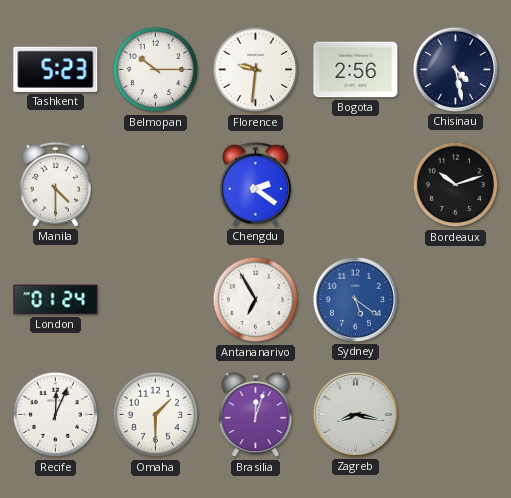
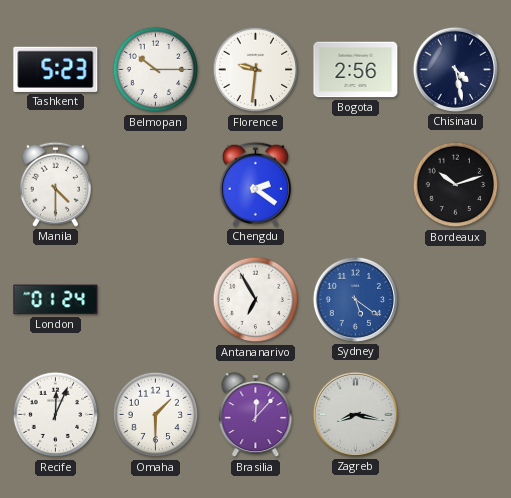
Brasilia: 12:03 -> 12:07
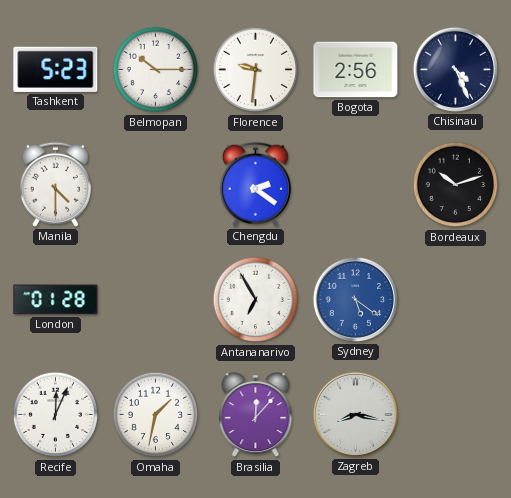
Chisinau: 4:28 -> 4:26
London: 01:24 -> 01:28
Omaha: 1:30 -> 1:32
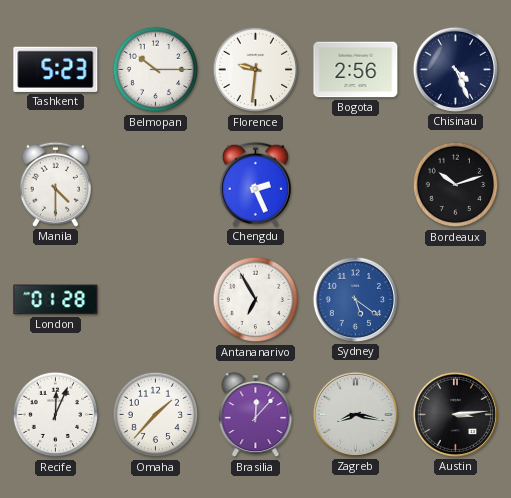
Chengdu: 2:21 -> 2:26
Omaha: 1:32 -> 1:37
Austin: none -> 3:14
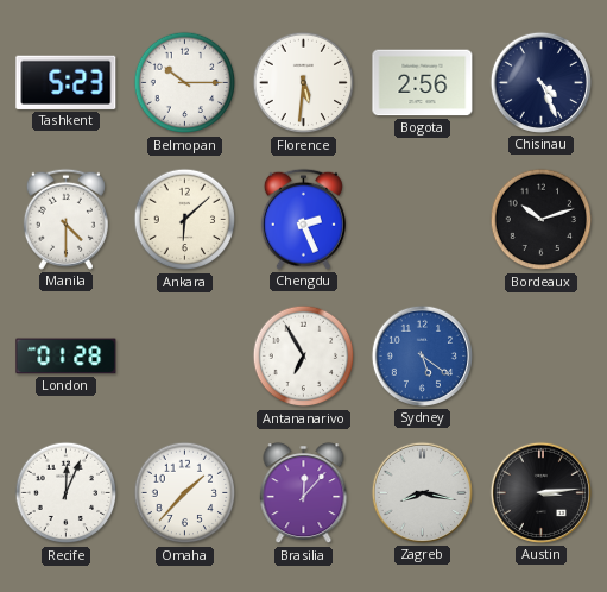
Florence: 9:31 -> 5:31
Ankara: none -> 6:08
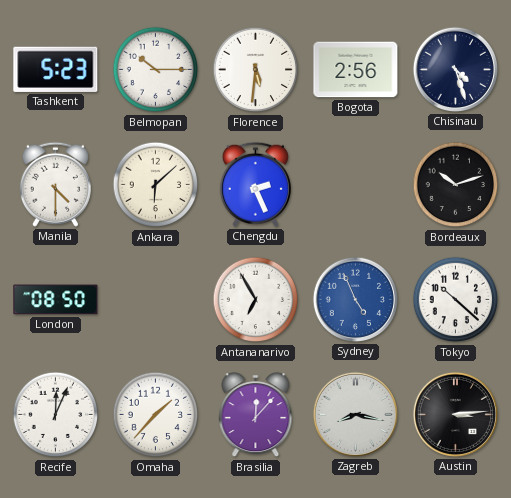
Chisinau: 4:26 -> 4:27
London: 01:28 -> 08:50
Sydney: 5:21 -> 4:56
Tokyo: none -> 10:22
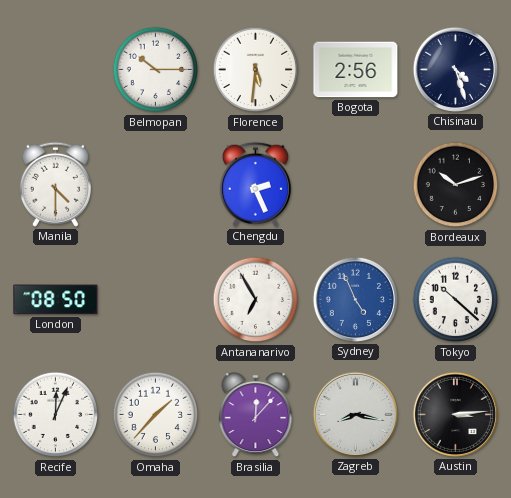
Tashkent: 5:23 -> none
Ankara: 6:08 -> none
